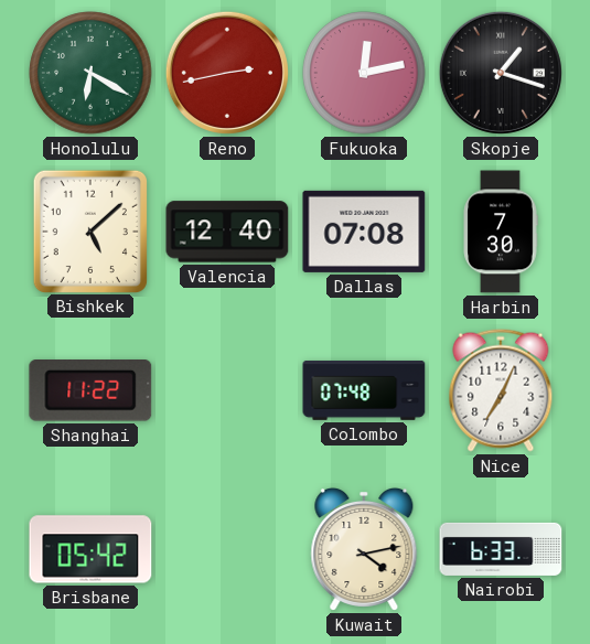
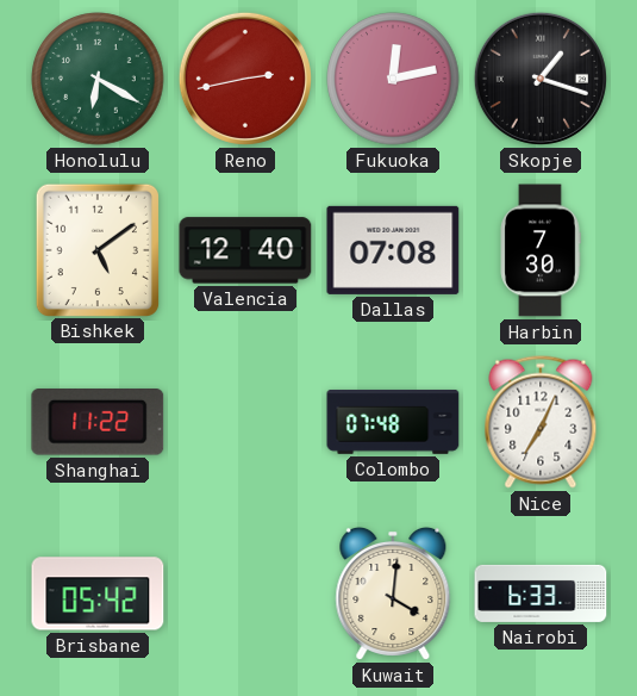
Bishkek: 5:08 -> 5:09
Kuwait: 4:13 -> 4:01
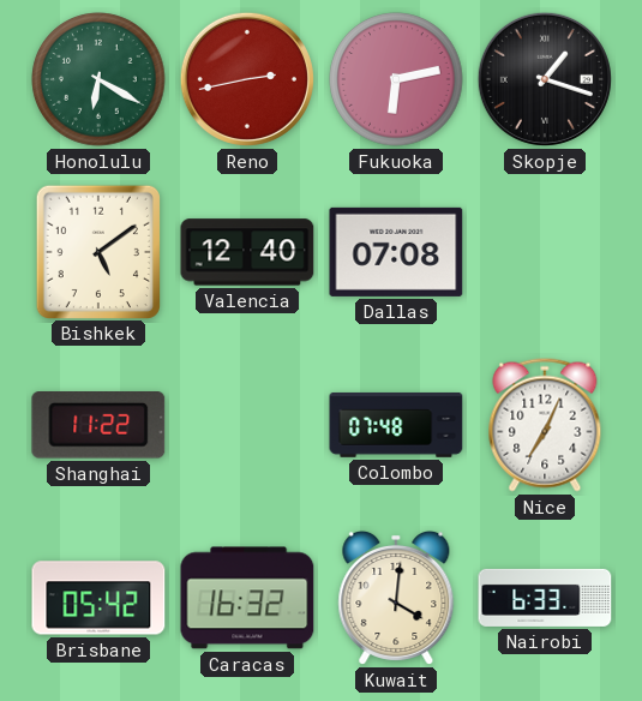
Fukuoka: 12:13 -> 6:13
Harbin: 7:30 -> none
Caracas: none -> 16:32
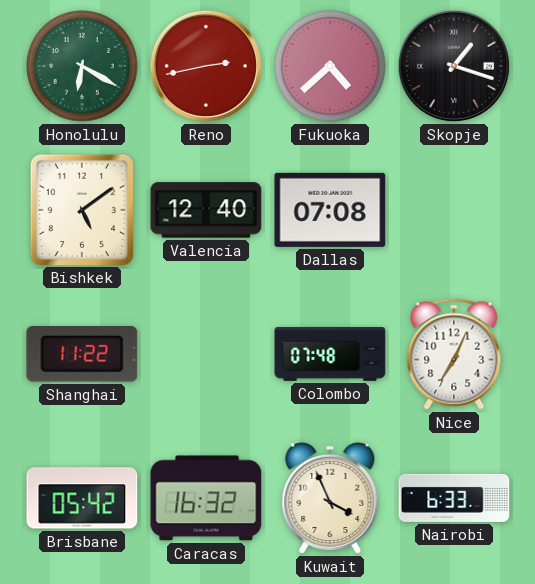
Fukuoka: 6:13 -> 4:38
Kuwait: 4:01 -> 3:56
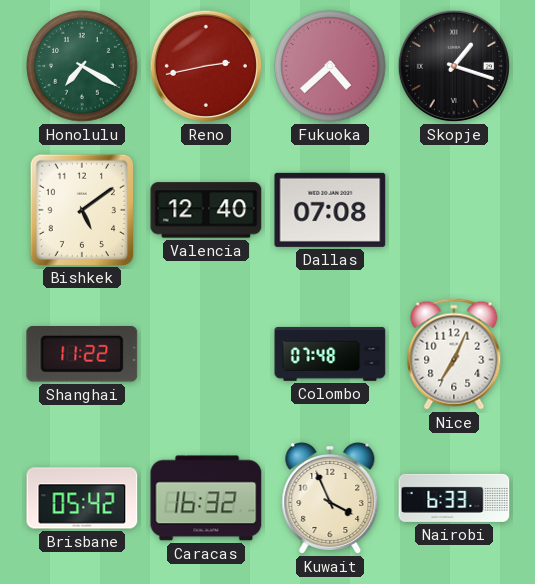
Honolulu: 6:20 -> 7:20
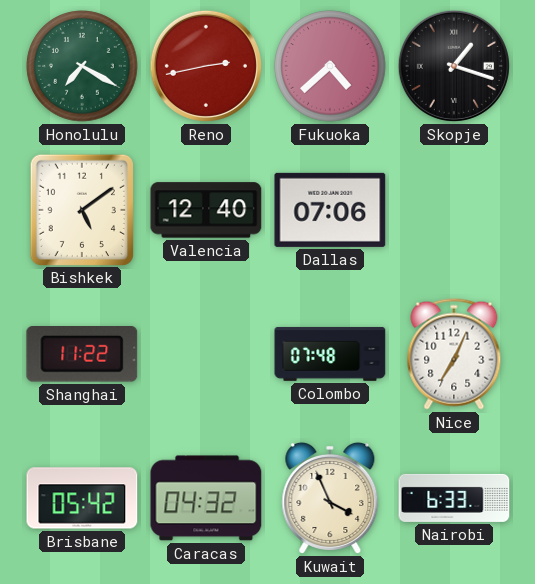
Dallas: 07:08 -> 07:06
Caracas: 16:32 -> 04:32
